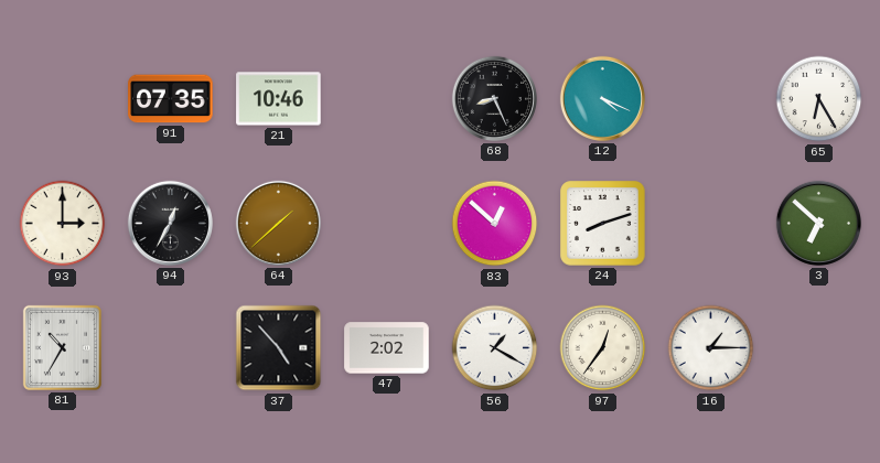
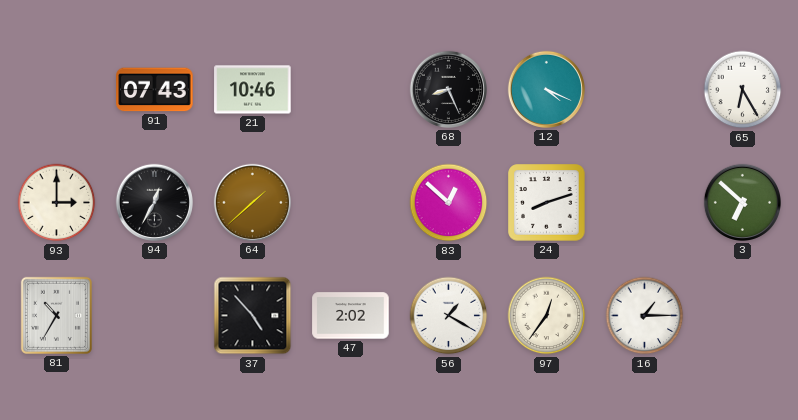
91: 07:35 -> 07:43
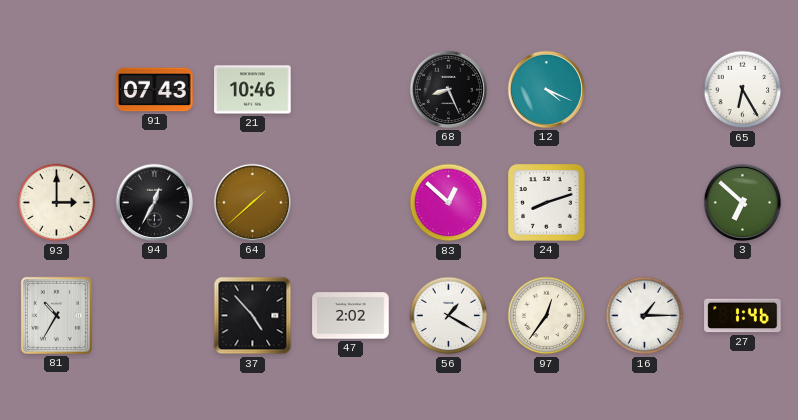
27: none -> 1:46
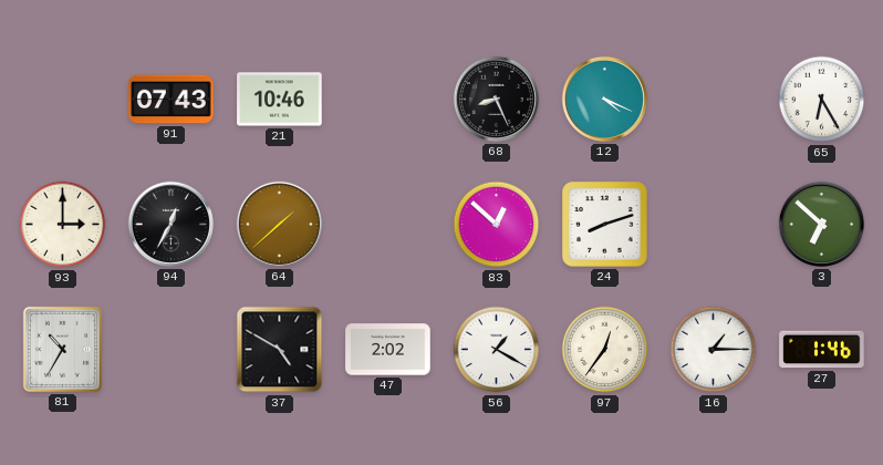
37: 4:53 -> 4:50
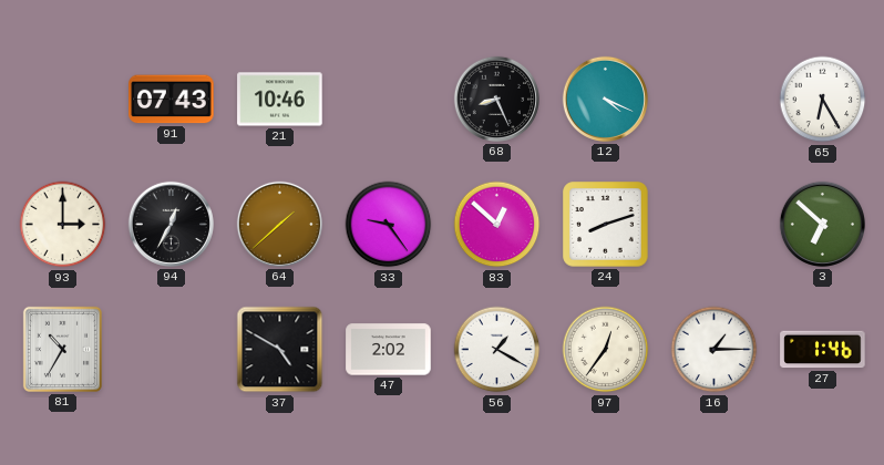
33: none -> 9:24
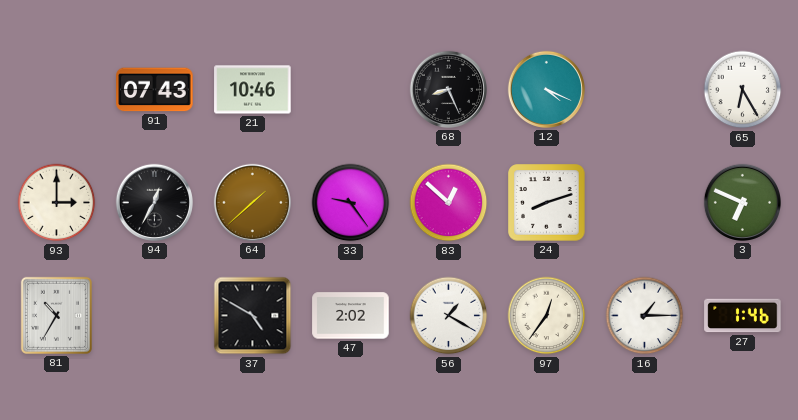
3: 6:52 -> 6:49
